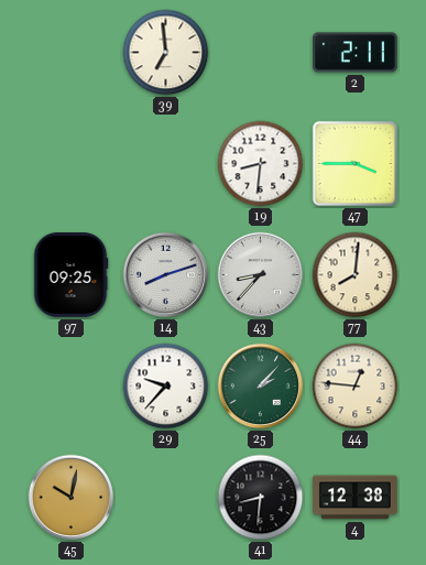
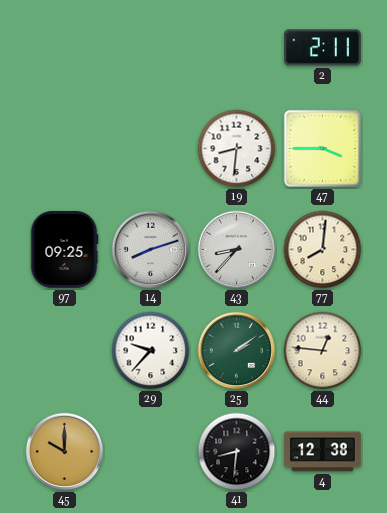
39: 6:59 -> none
25: 2:07 -> 2:09
45: 10:02 -> 10:00
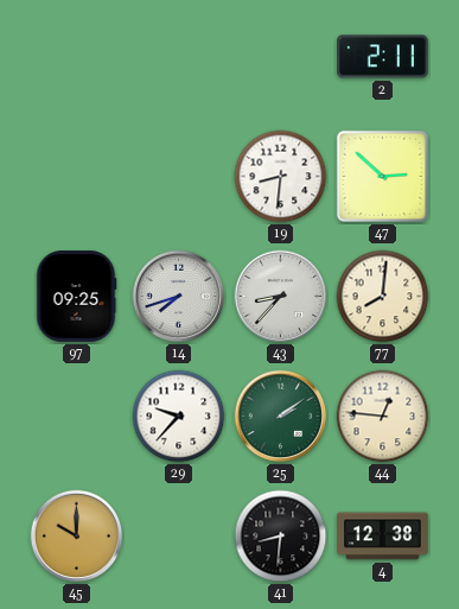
47: 3:45 -> 2:52
14: 8:12 -> 7:42
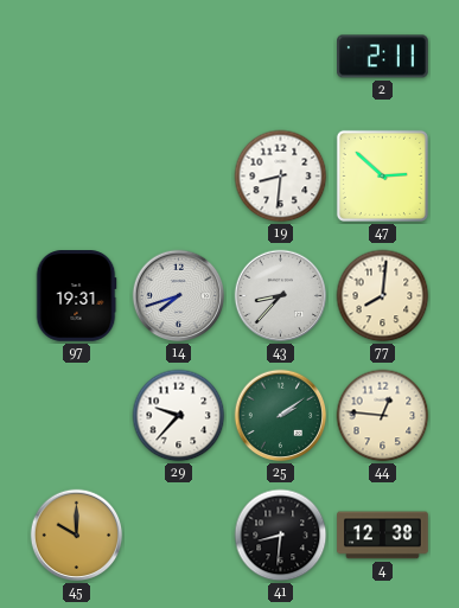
97: 09:25 -> 19:31
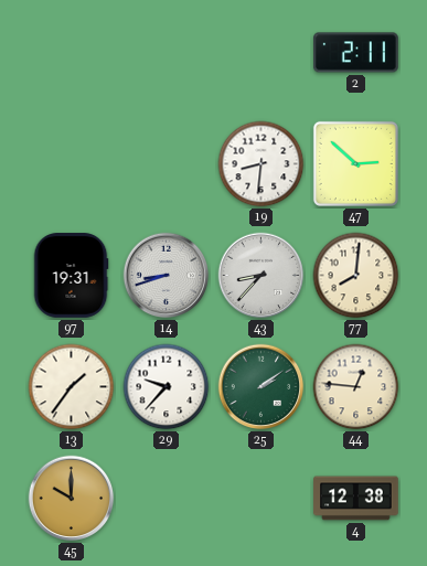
14: 7:42 -> 8:42
13: none -> 1:36
41: 8:31 -> none
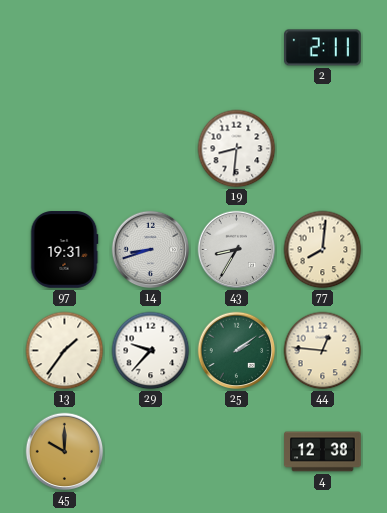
47: 2:52 -> none
43: 8:37 -> 8:35
